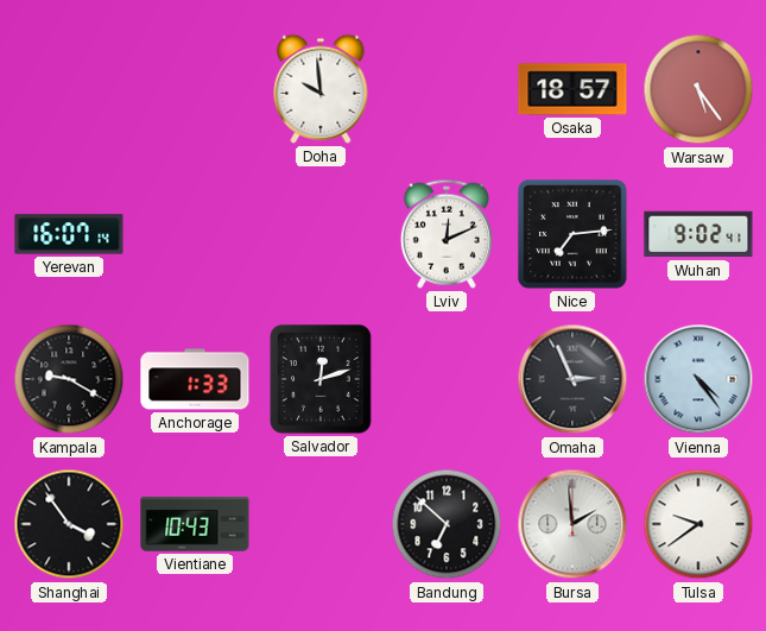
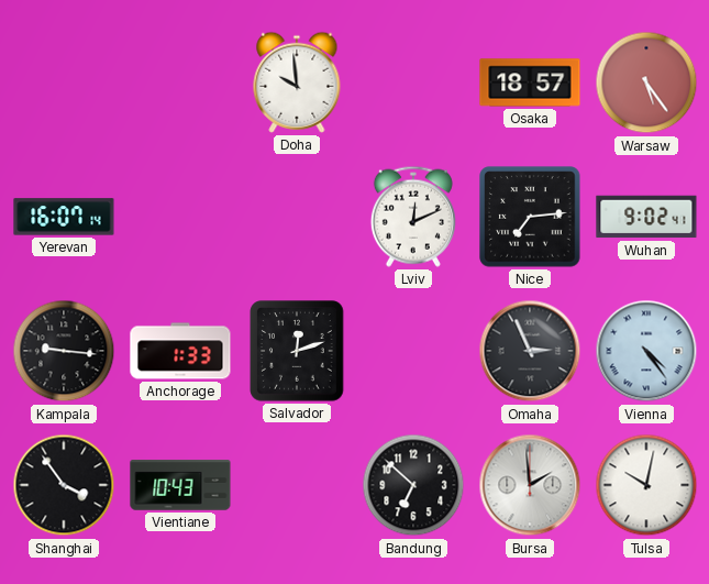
Kampala: 9:20 -> 9:16
Tulsa: 9:39 -> 10:02
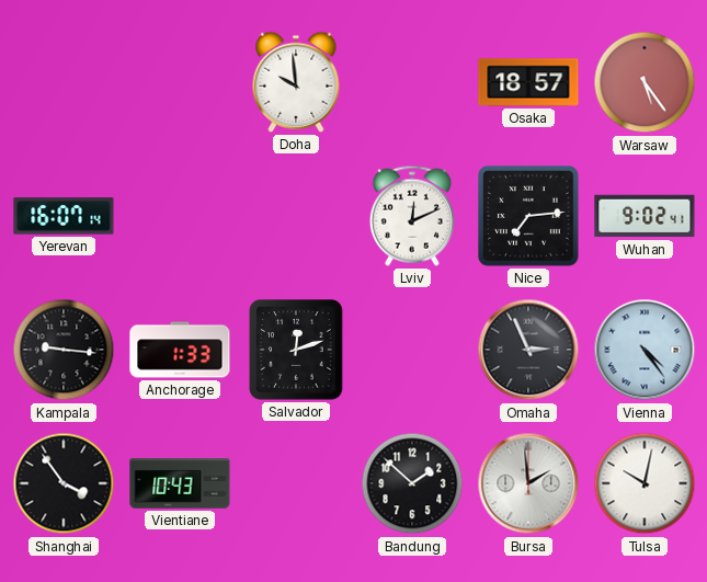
Bandung: 6:52 -> 1:52
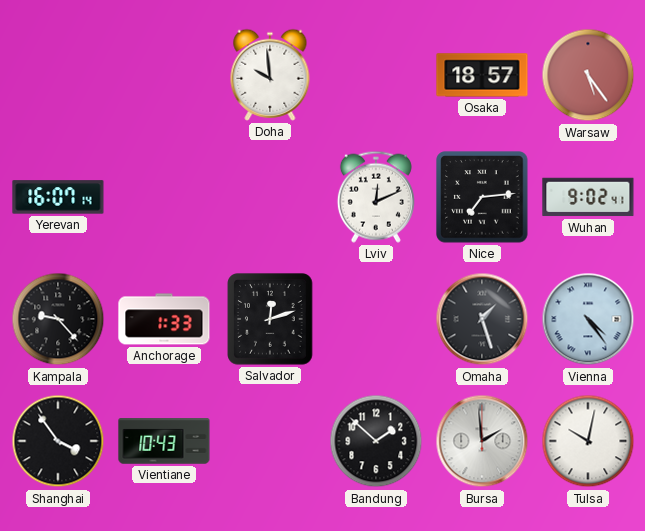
Kampala: 9:16 -> 9:23
Omaha: 2:56 -> 1:27
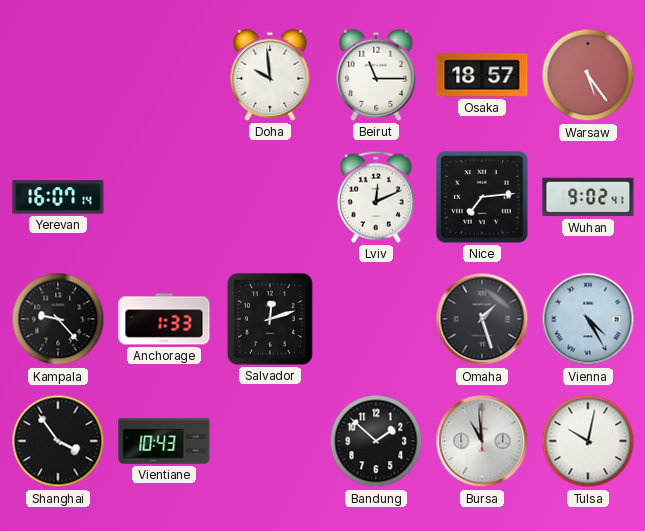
Beirut: none -> 11:15
Vienna: 4:24 -> 4:25
Bursa: 1:59 -> 10:59
